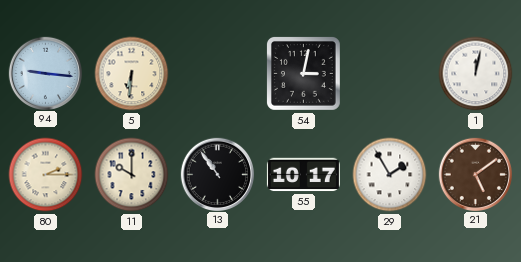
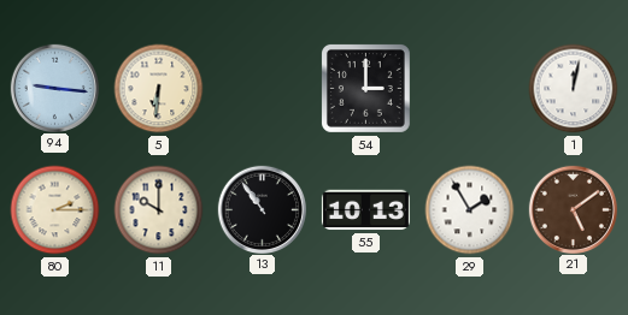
54: 3:02 -> 3:00
55: 10:17 -> 10:13
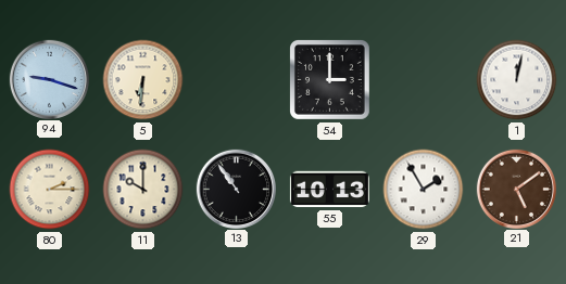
94: 9:16 -> 9:18
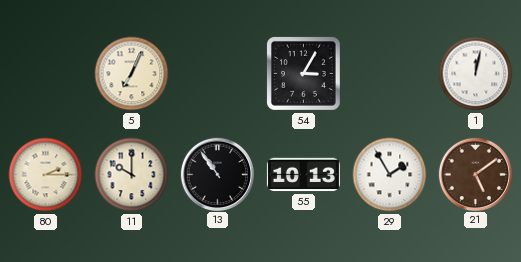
94: 9:18 -> none
5: 6:31 -> 7:04
54: 3:00 -> 3:05
